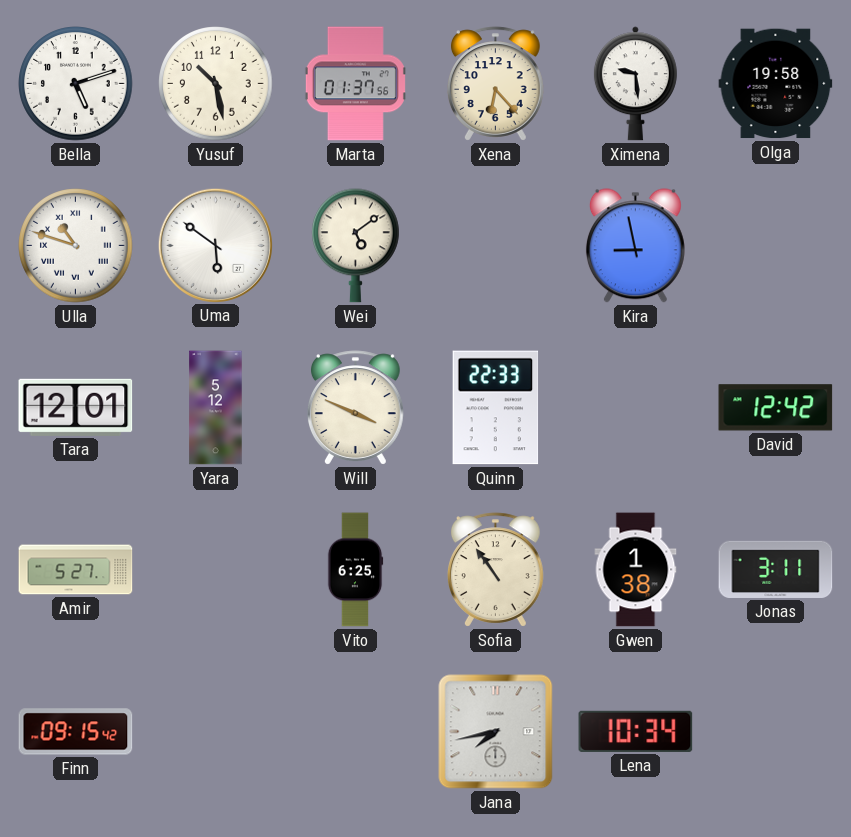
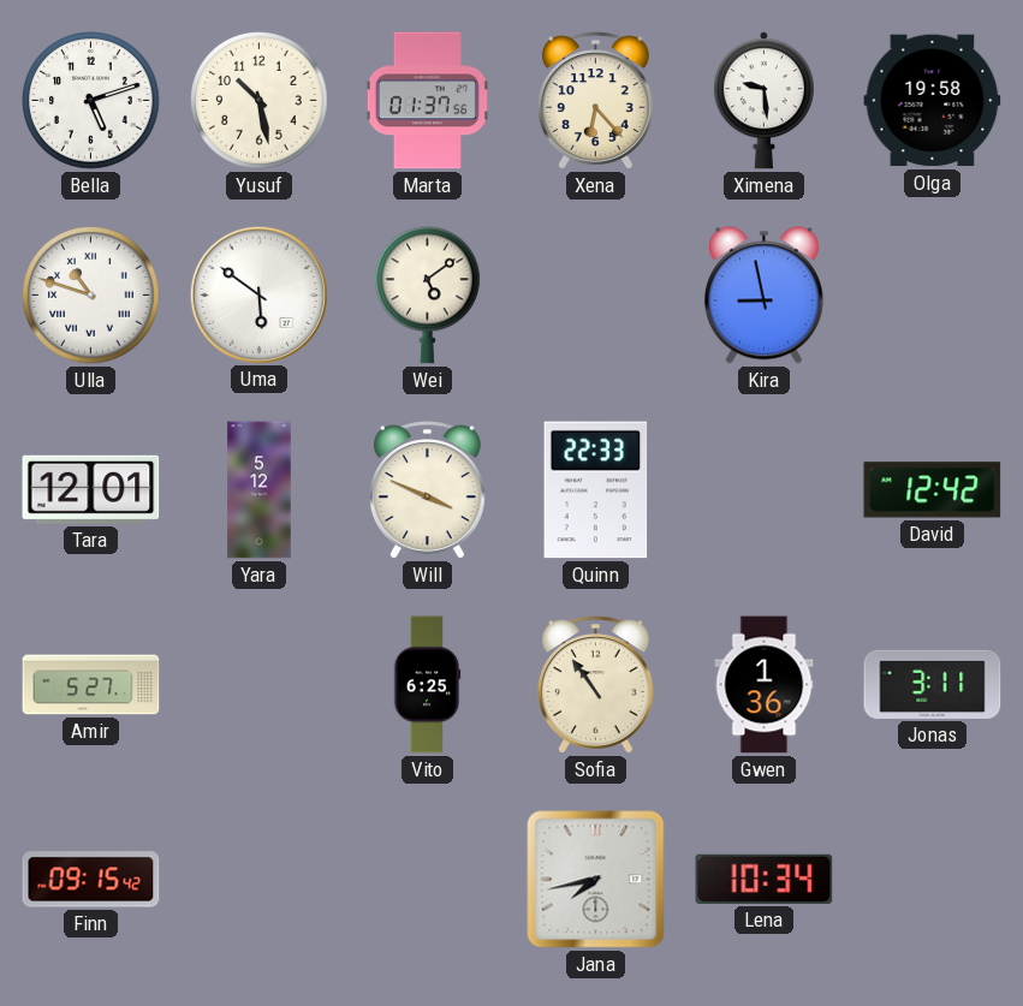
Gwen: 1:38 -> 1:36
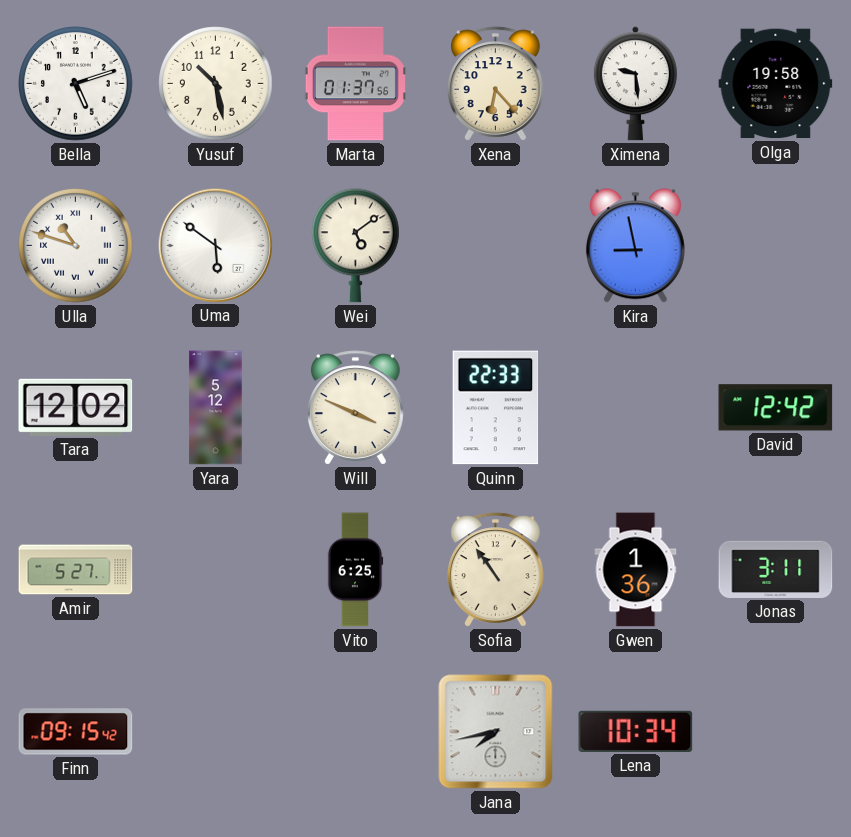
Tara: 12:01 -> 12:02
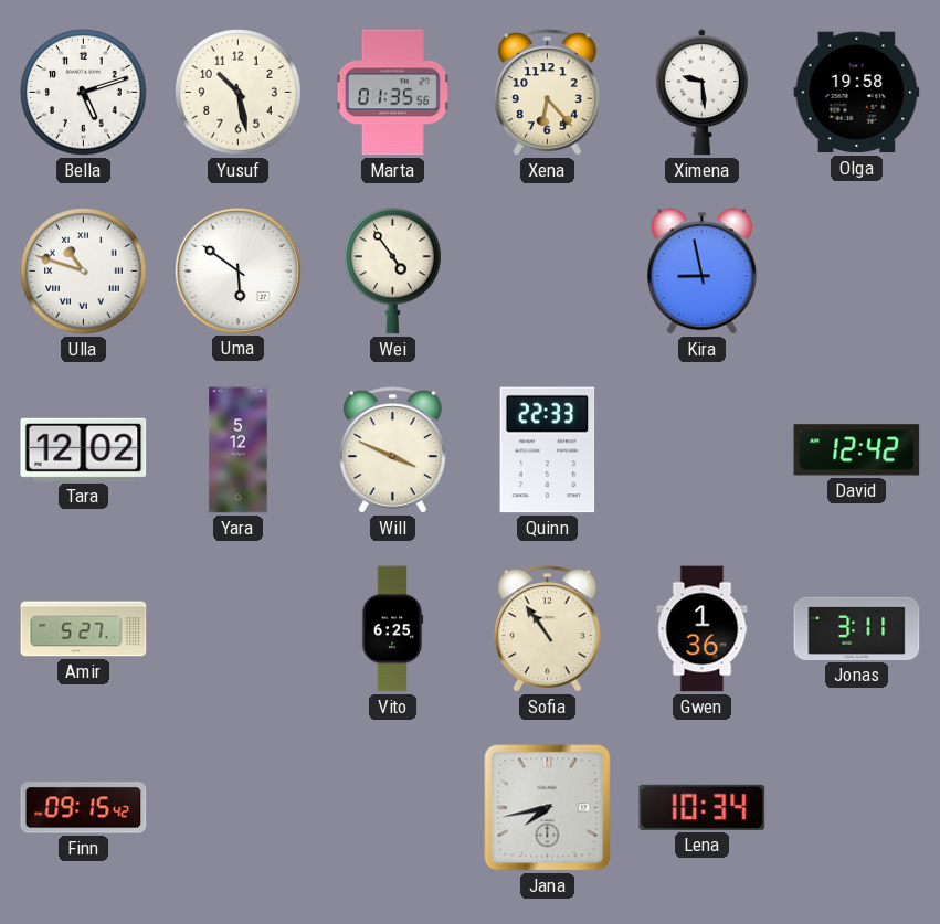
Marta: 01:37 -> 01:35
Wei: 5:09 -> 4:54
